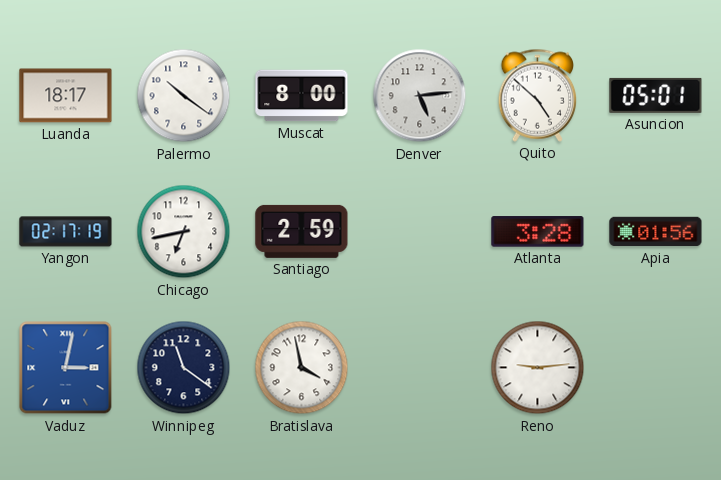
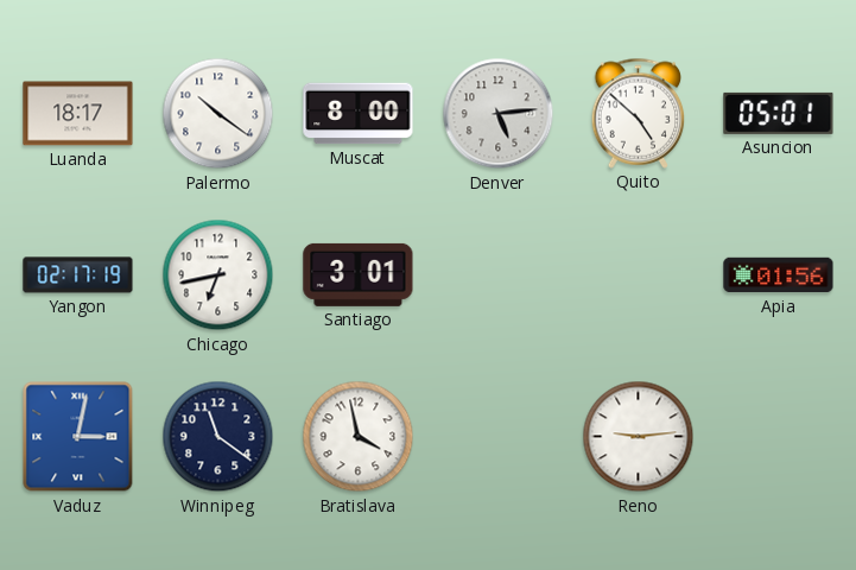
Santiago: 2:59 -> 3:01
Atlanta: 3:28 -> none
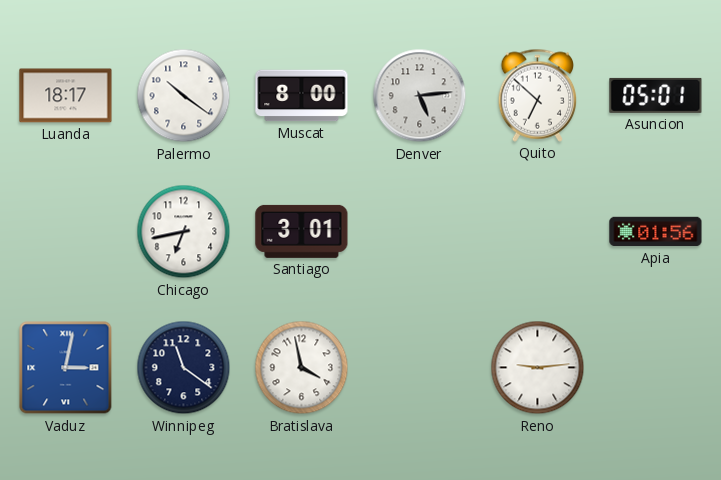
Quito: 4:52 -> 6:52
Yangon: 02:17 -> none
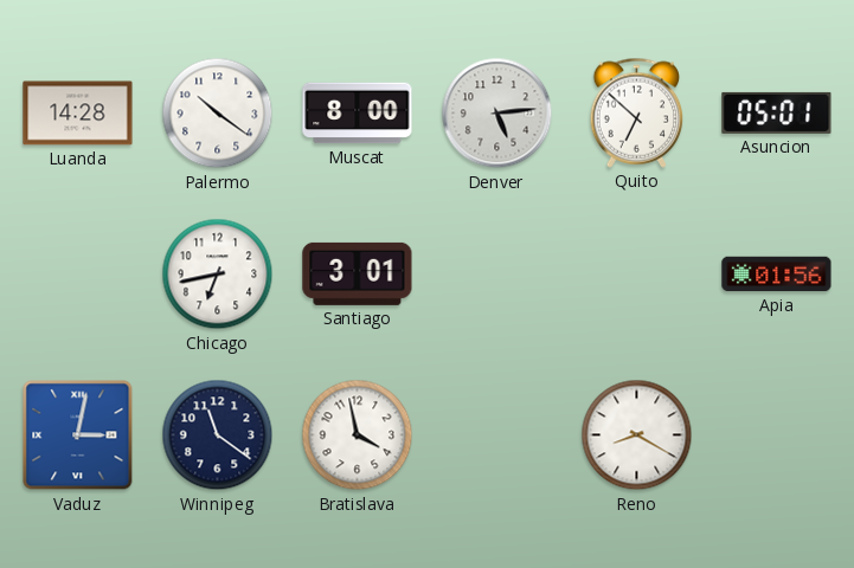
Luanda: 18:17 -> 14:28
Reno: 9:14 -> 8:20
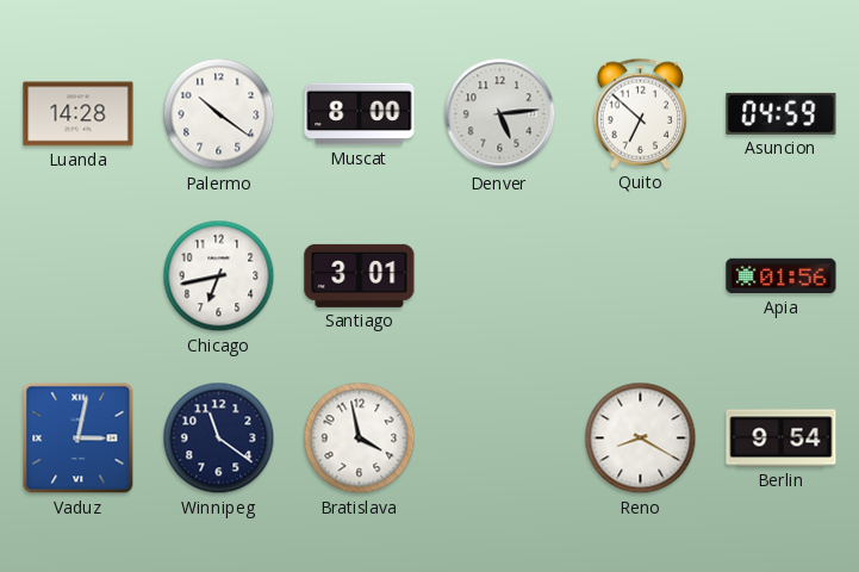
Asuncion: 05:01 -> 04:59
Berlin: none -> 9:54
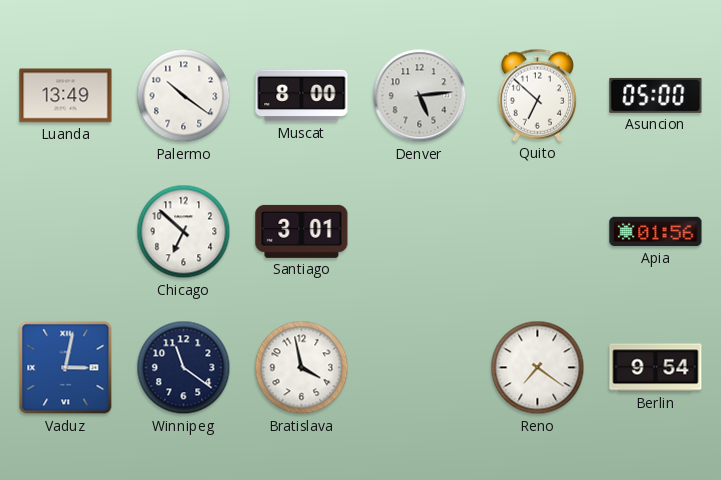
Luanda: 14:28 -> 13:49
Asuncion: 04:59 -> 05:00
Chicago: 6:43 -> 6:52
Reno: 8:20 -> 7:21
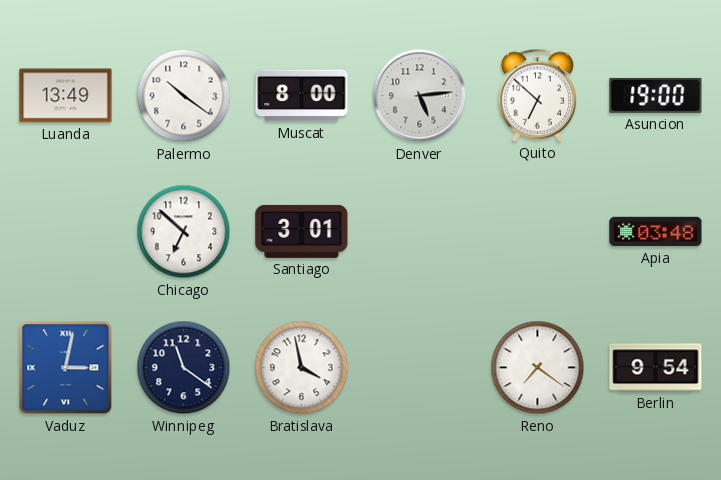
Asuncion: 05:00 -> 19:00
Apia: 01:56 -> 03:48
